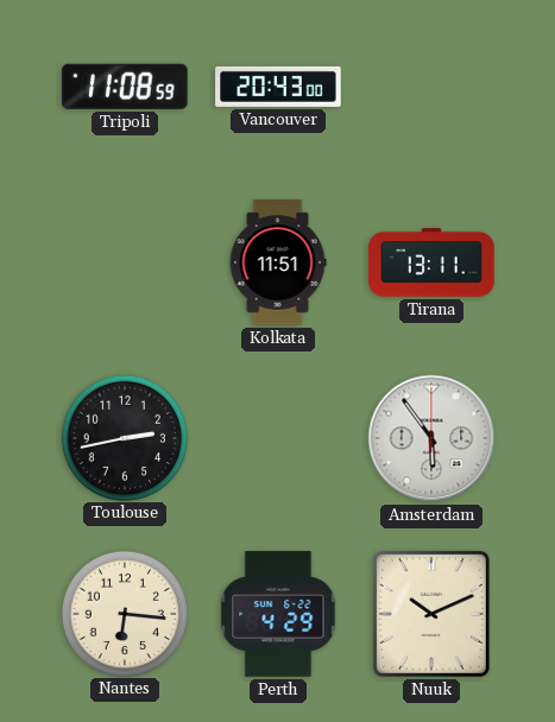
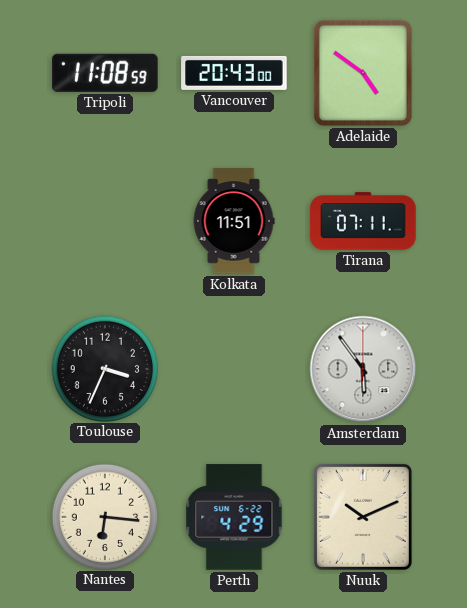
Adelaide: none -> 4:51
Tirana: 13:11 -> 07:11
Toulouse: 2:43 -> 3:34
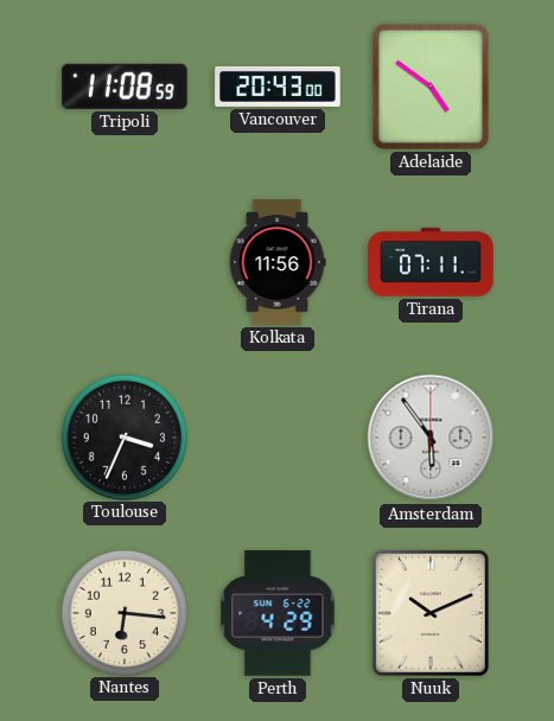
Kolkata: 11:51 -> 11:56
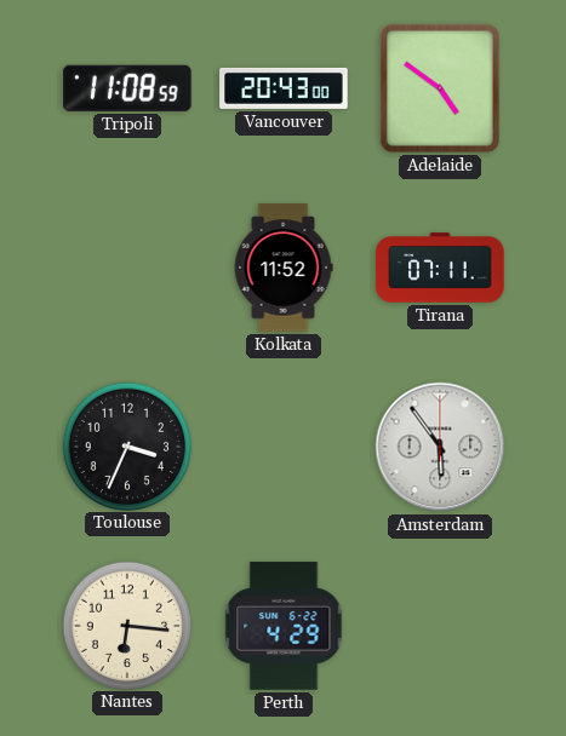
Kolkata: 11:56 -> 11:52
Nuuk: 10:11 -> none
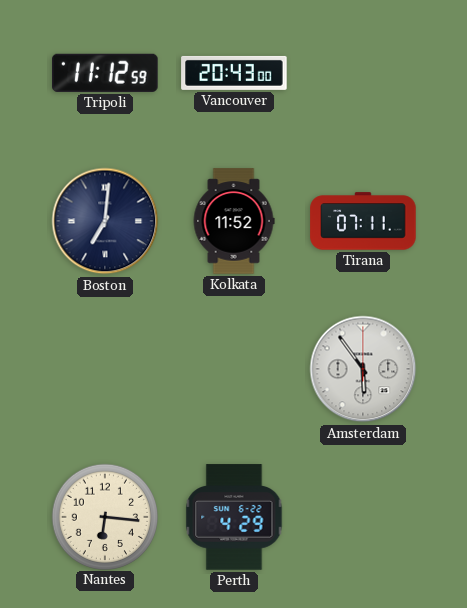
Tripoli: 11:08 -> 11:12
Adelaide: 4:51 -> none
Boston: none -> 7:01
Toulouse: 3:34 -> none
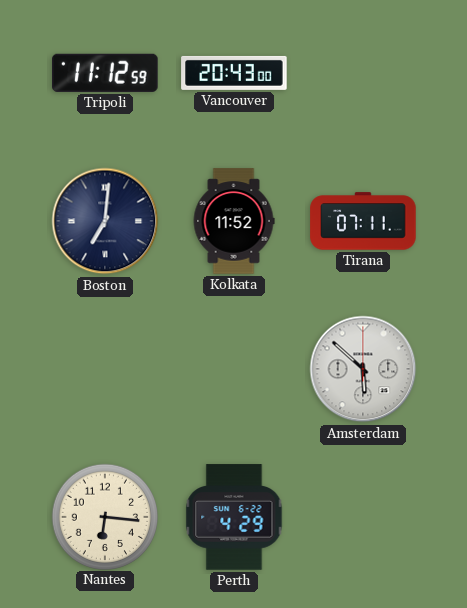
Amsterdam: 5:54 -> 5:52
